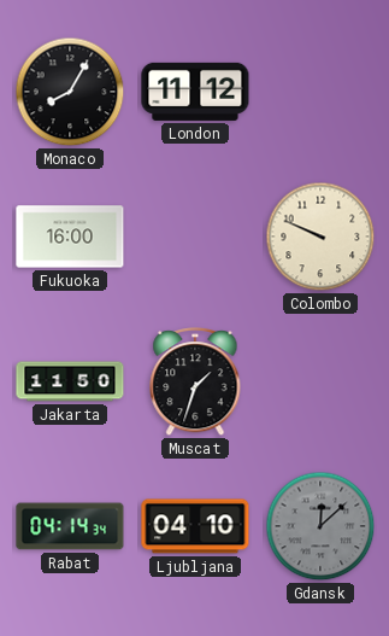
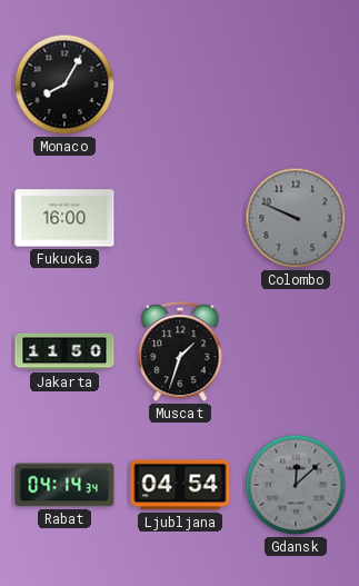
London: 11:12 -> none
Colombo dial: cream -> grey
Ljubljana: 04:10 -> 04:54
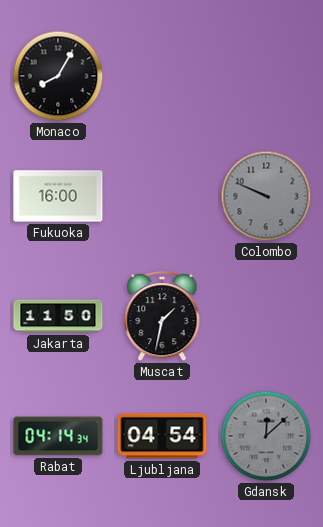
Muscat: 1:33 -> 1:32
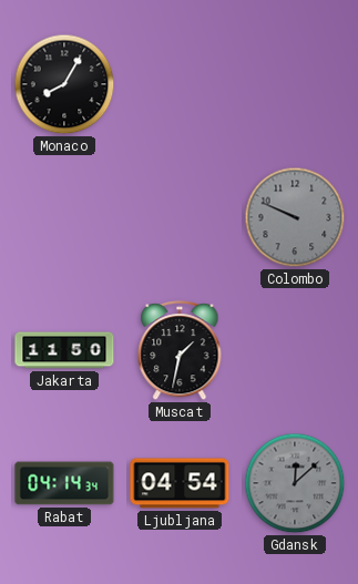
Fukuoka: 16:00 -> none
